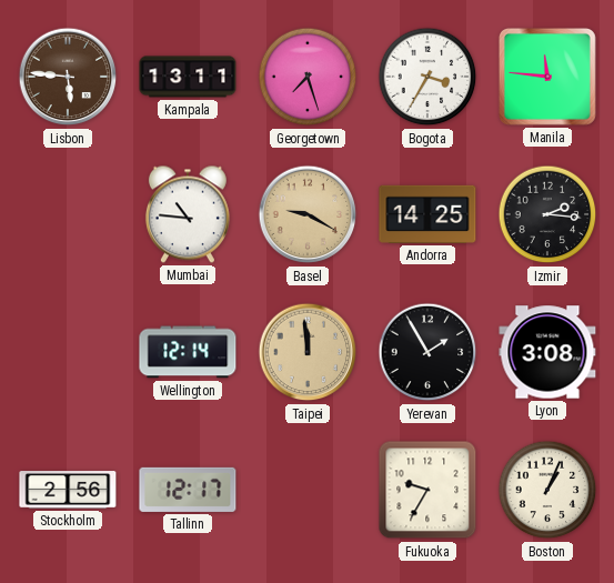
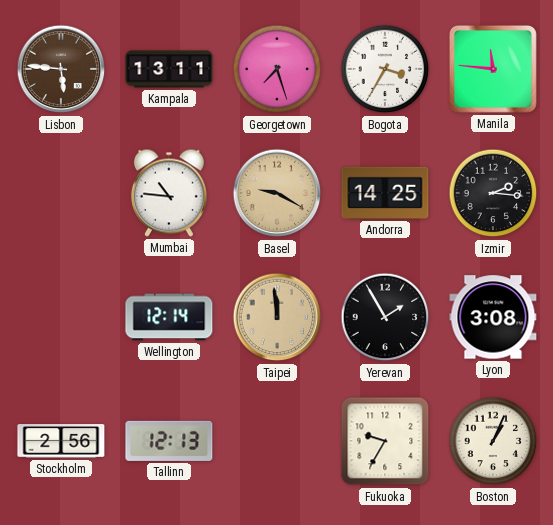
Tallinn: 12:17 -> 12:13
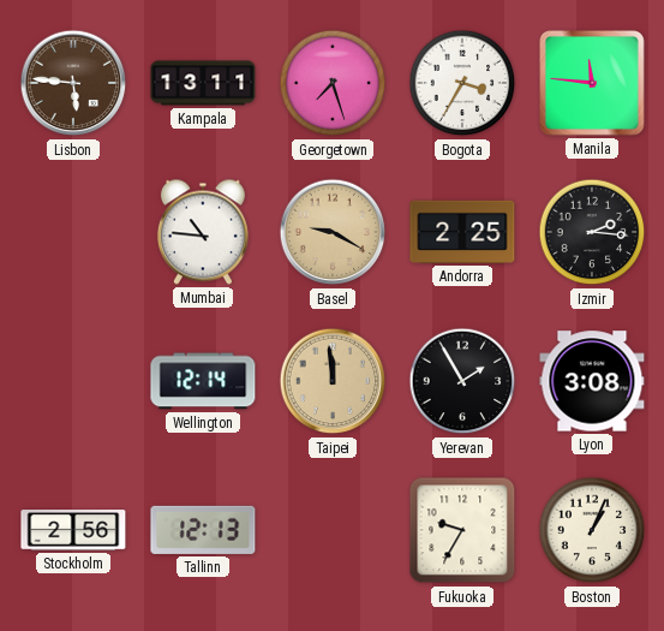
Andorra: 14:25 -> 2:25
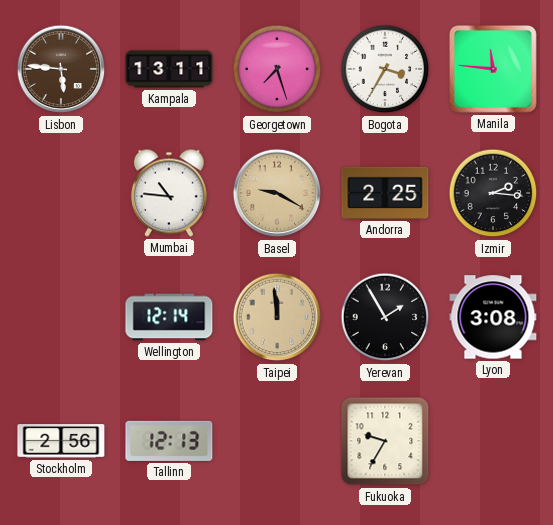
Boston: 1:04 -> none
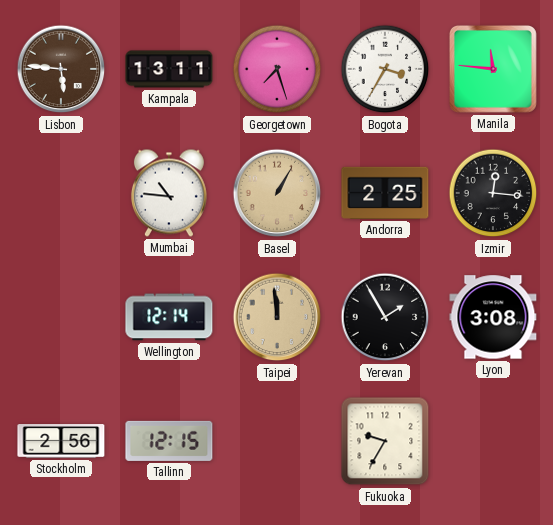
Basel: 9:20 -> 1:05
Izmir: 2:16 -> 12:16
Tallinn: 12:13 -> 12:15
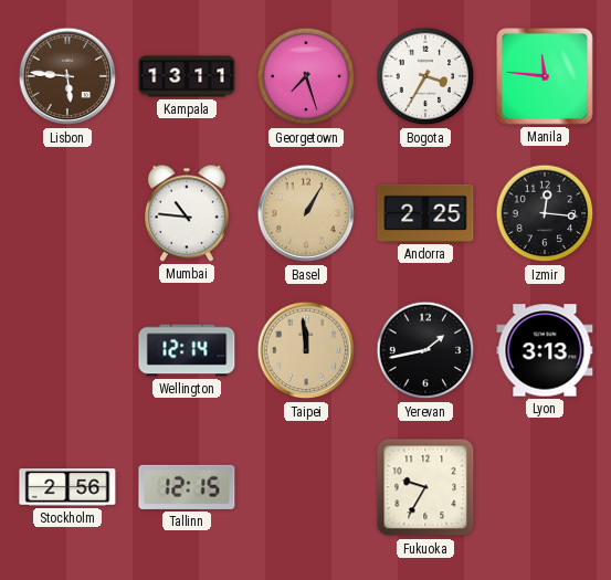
Yerevan: 1:55 -> 1:43
Lyon: 3:08 -> 3:13
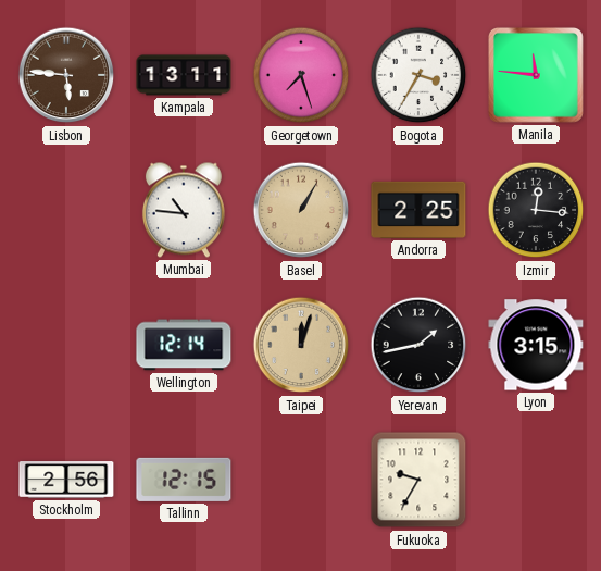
Taipei: 11:59 -> 12:03
Lyon: 3:13 -> 3:15
